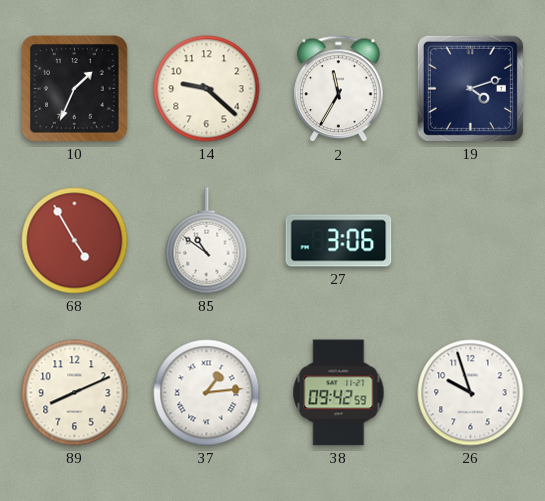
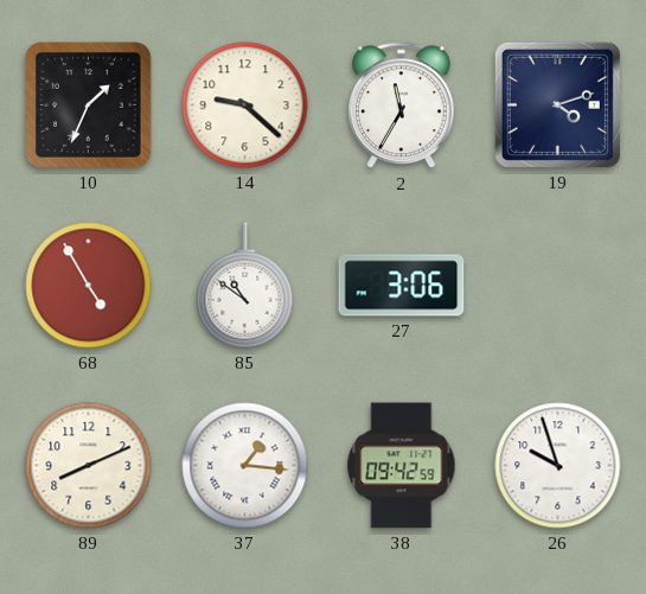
37: 1:14 -> 1:16
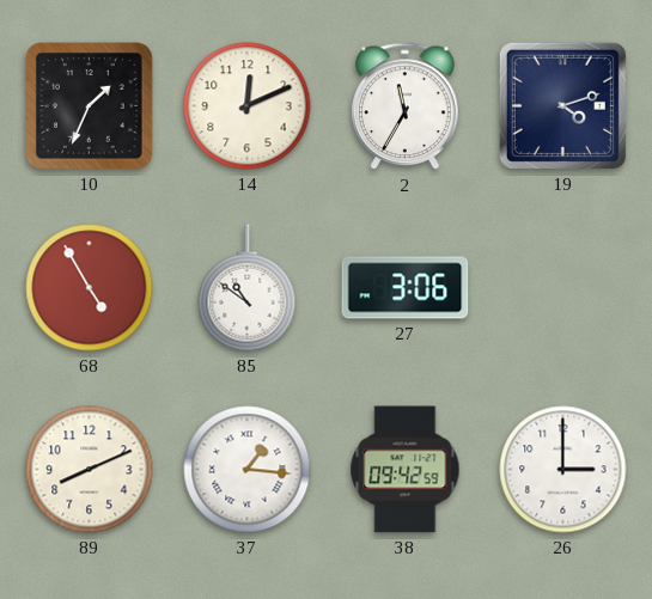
14: 9:22 -> 12:11
26: 9:57 -> 3:00
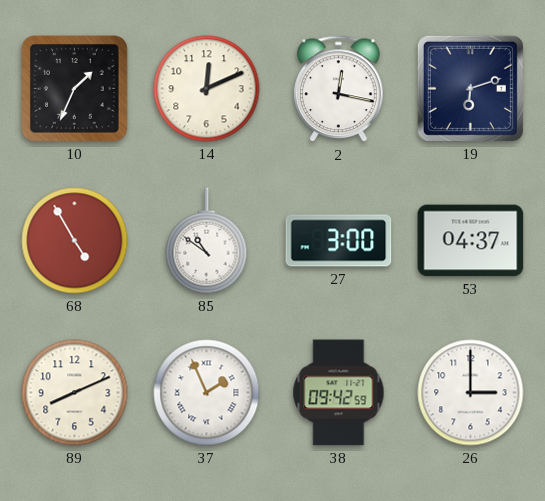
2: 11:35 -> 12:17
19: 4:12 -> 6:12
27: 3:06 -> 3:00
53: none -> 04:37
37: 1:16 -> 1:56
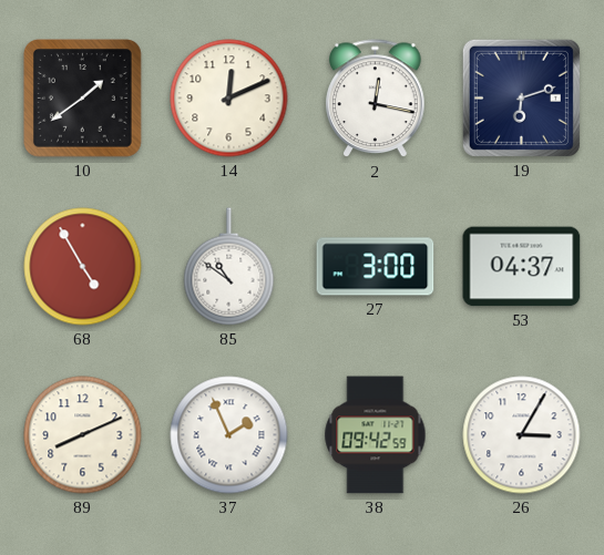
10: 1:34 -> 1:39
26: 3:00 -> 3:05
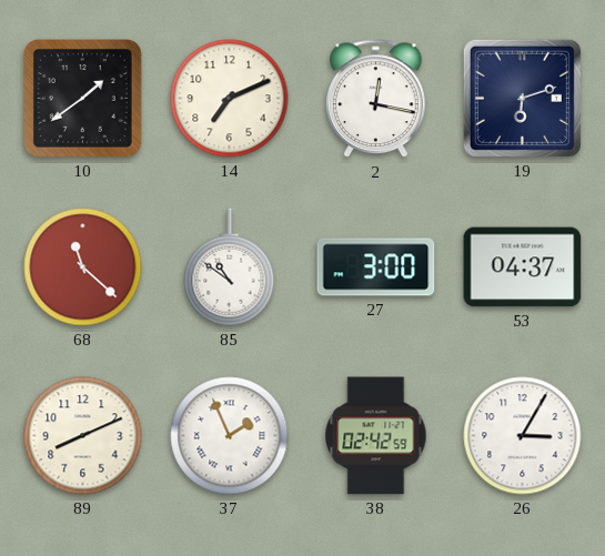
14: 12:11 -> 7:11
68: 4:55 -> 11:22
38: 09:42 -> 02:42
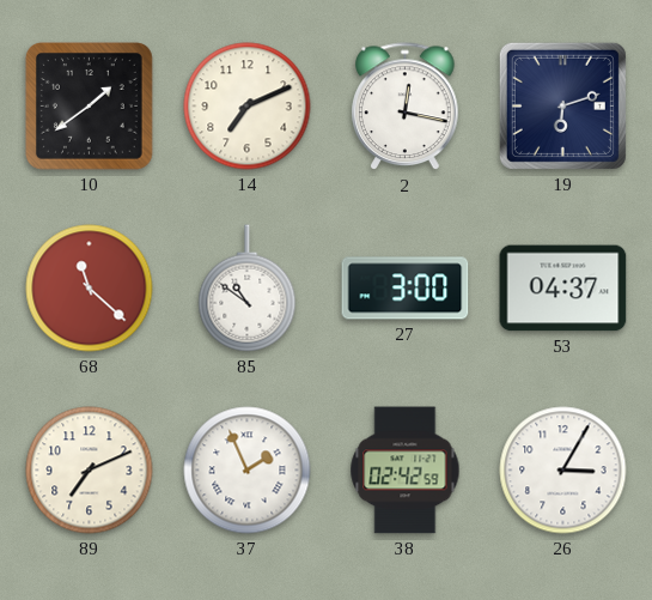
89: 8:11 -> 7:11
